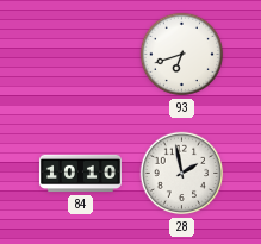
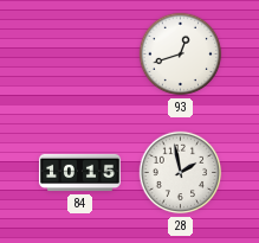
93: 6:42 -> 12:42
84: 10:10 -> 10:15
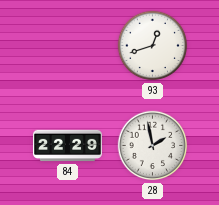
84: 10:15 -> 22:29
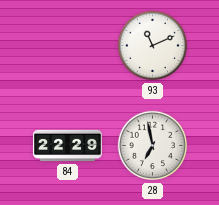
93: 12:42 -> 11:11
28: 1:58 -> 6:58
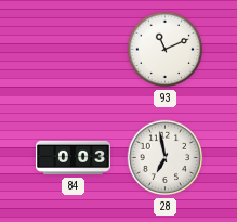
84: 22:29 -> 0:03
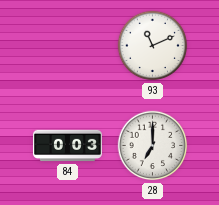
28: 6:58 -> 7:00
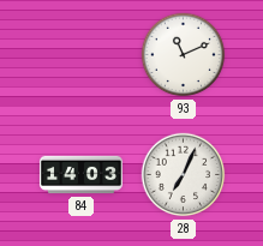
84: 0:03 -> 14:03
28: 7:00 -> 7:04
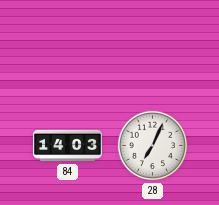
93: 11:11 -> none
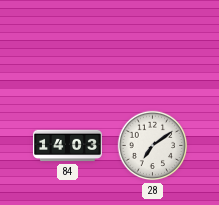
28: 7:04 -> 7:09
